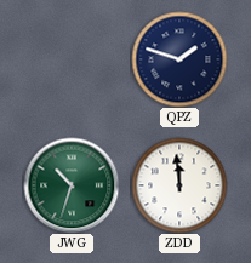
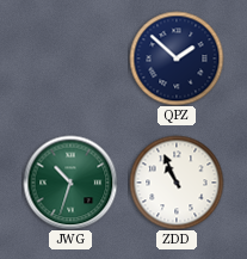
QPZ: 1:48 -> 1:52
ZDD: 11:59 -> 10:56
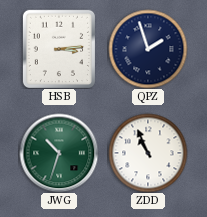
HSB: none -> 3:14
QPZ: 1:52 -> 1:57
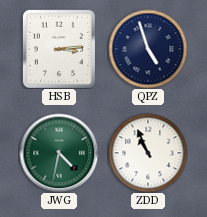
QPZ: 1:57 -> 4:57
JWG: 10:33 -> 4:32
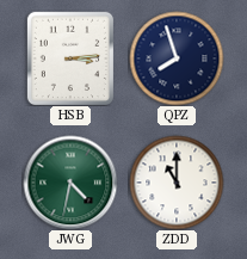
QPZ: 4:57 -> 7:57
ZDD: 10:56 -> 11:00
